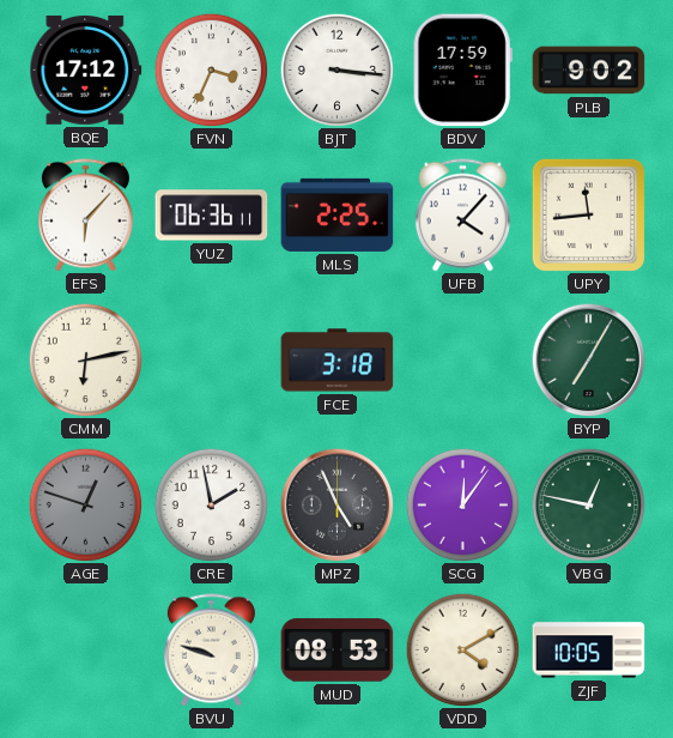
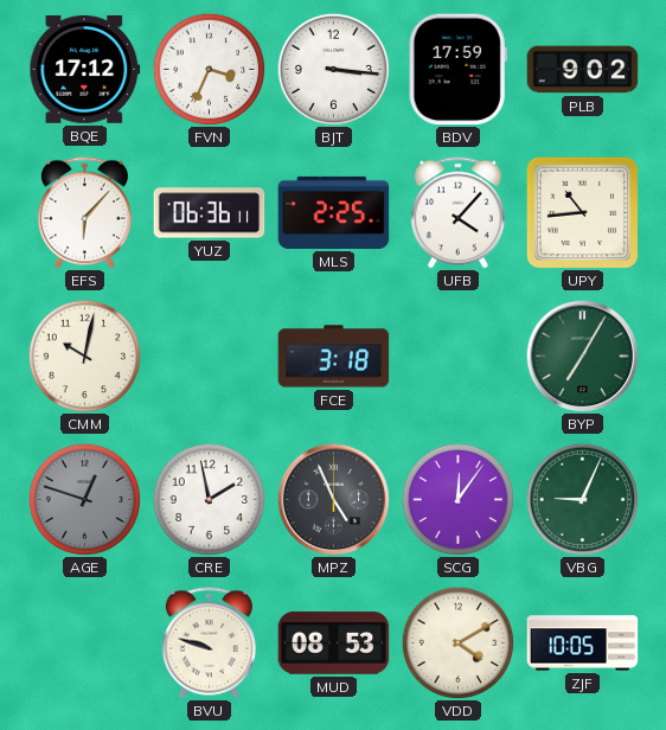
UPY: 11:44 -> 10:44
CMM: 6:13 -> 10:02
VBG: 12:47 -> 9:04
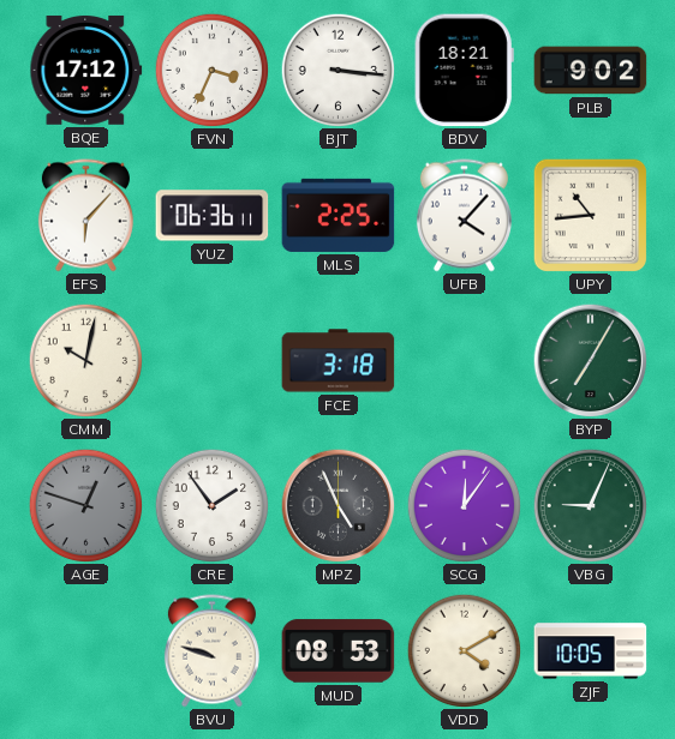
BDV: 17:59 -> 18:21
CRE: 1:58 -> 1:54
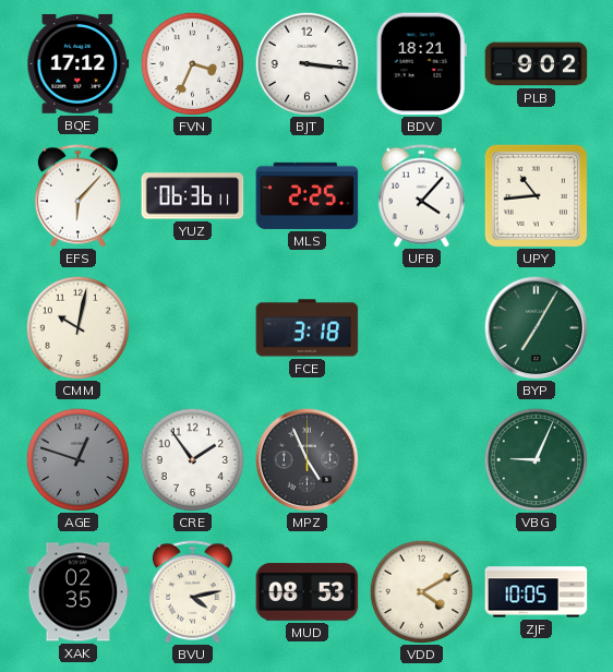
SCG: 12:06 -> none
XAK: none -> 02:35
BVU: 9:48 -> 4:13
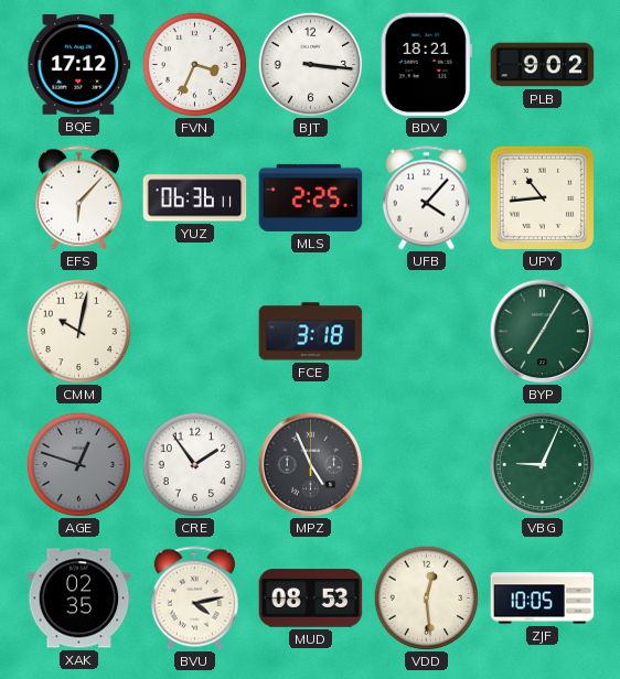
VDD: 4:10 -> 12:29
